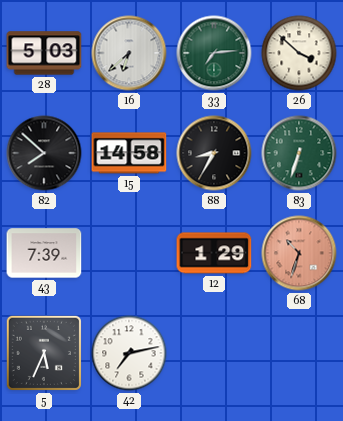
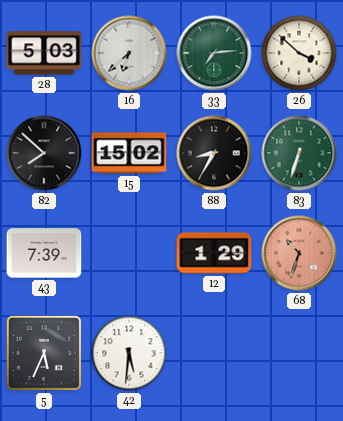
15: 14:58 -> 15:02
42: 7:13 -> 5:31
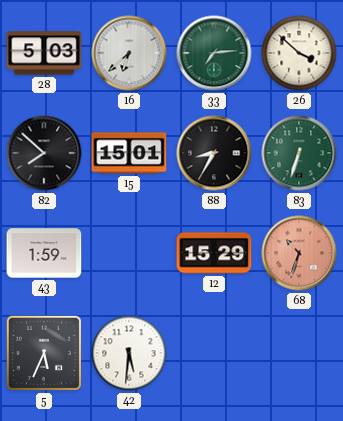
15: 15:02 -> 15:01
43: 7:39 -> 1:59
12: 1:29 -> 15:29
